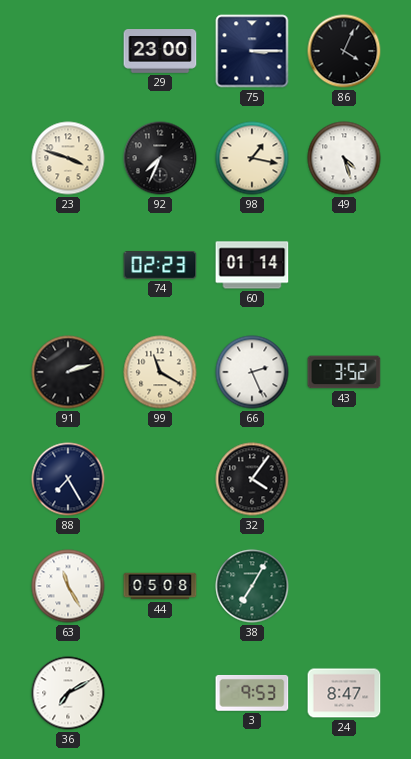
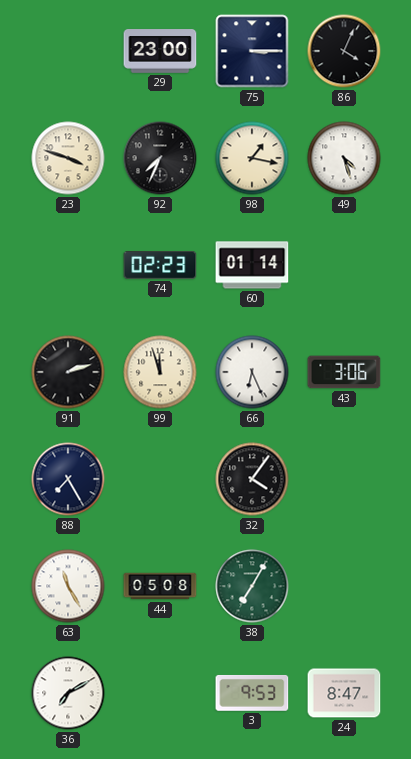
99: 11:20 -> 11:57
66: 2:26 -> 6:26
43: 3:52 -> 3:06
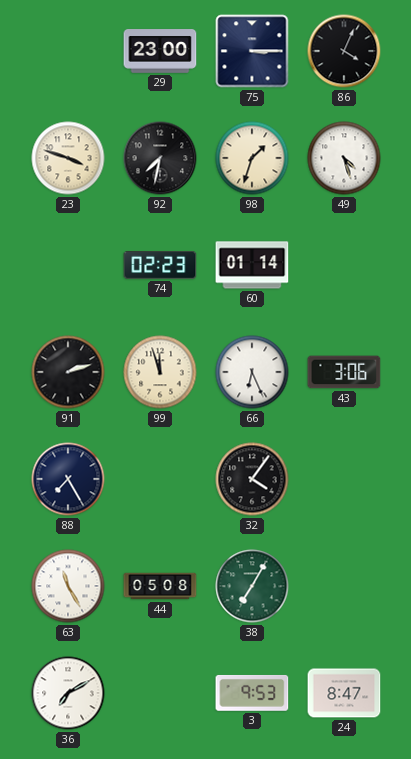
92: 7:34 -> 7:32
98: 1:17 -> 1:33
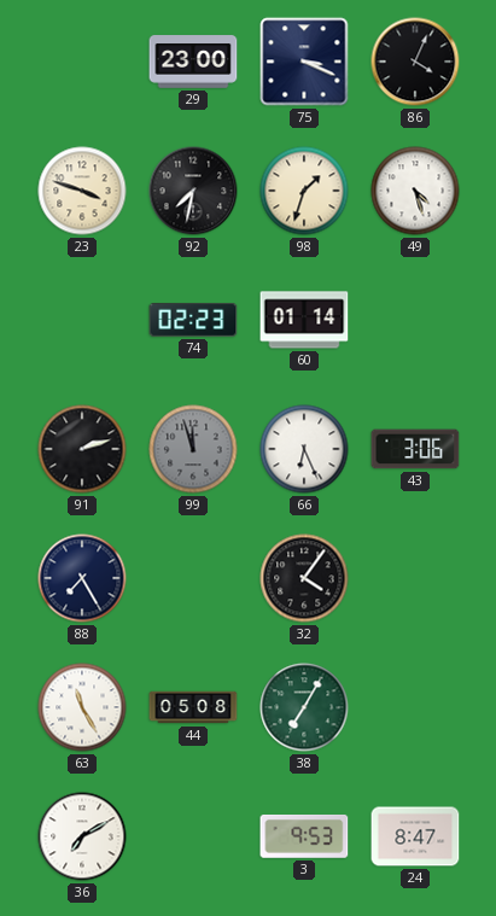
75: 3:15 -> 3:19
99 dial: cream -> grey
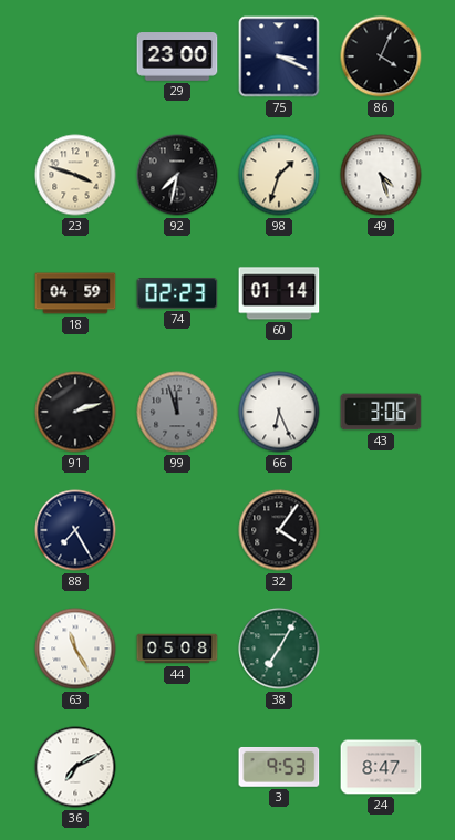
18: none -> 04:59
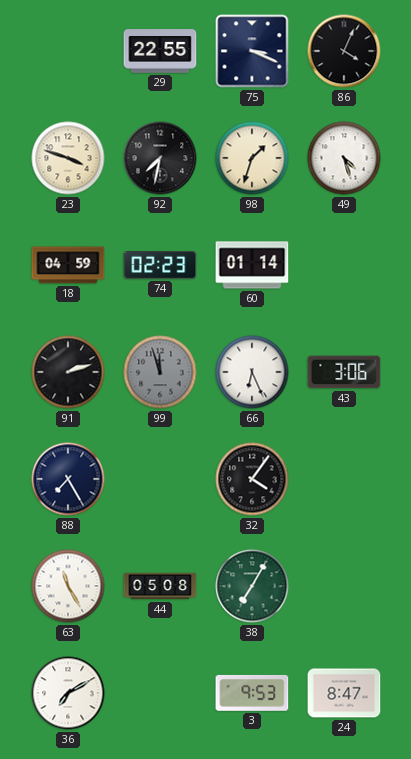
29: 23:00 -> 22:55
